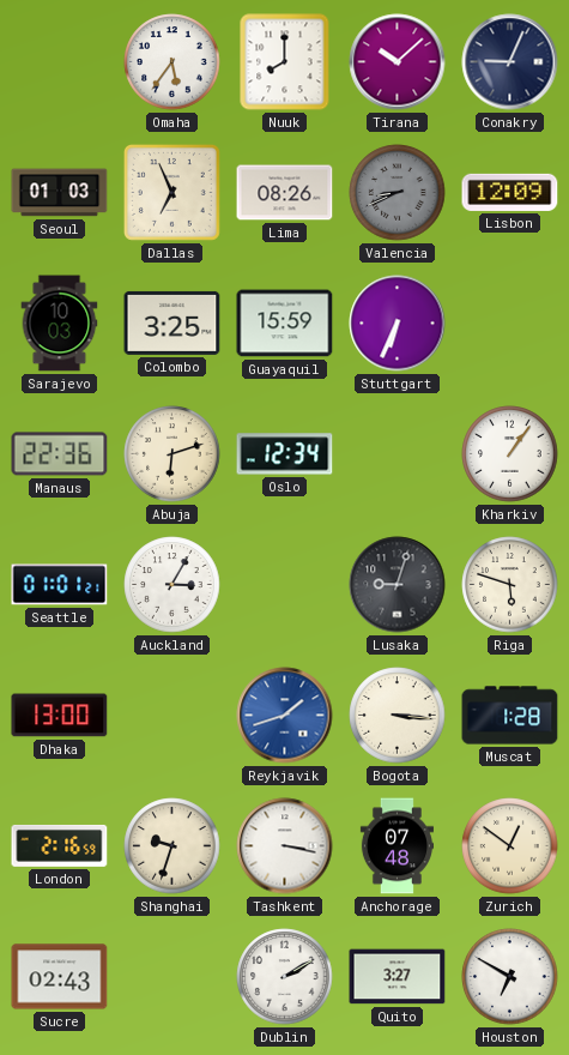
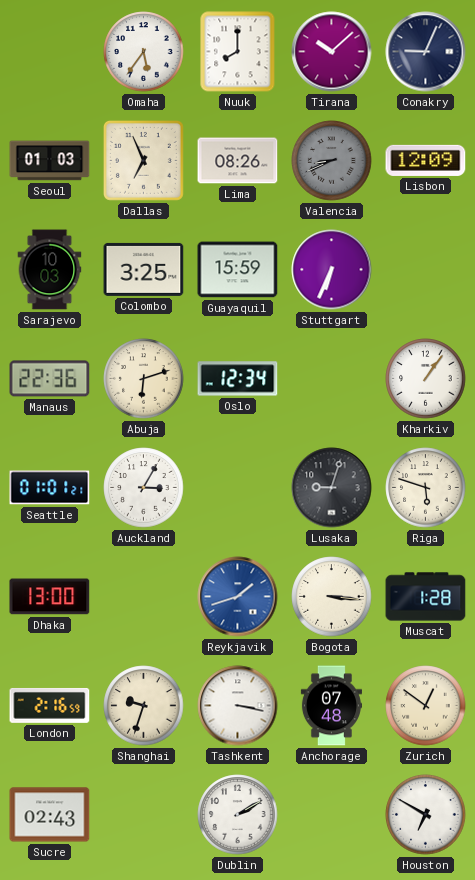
Quito: 3:27 -> none
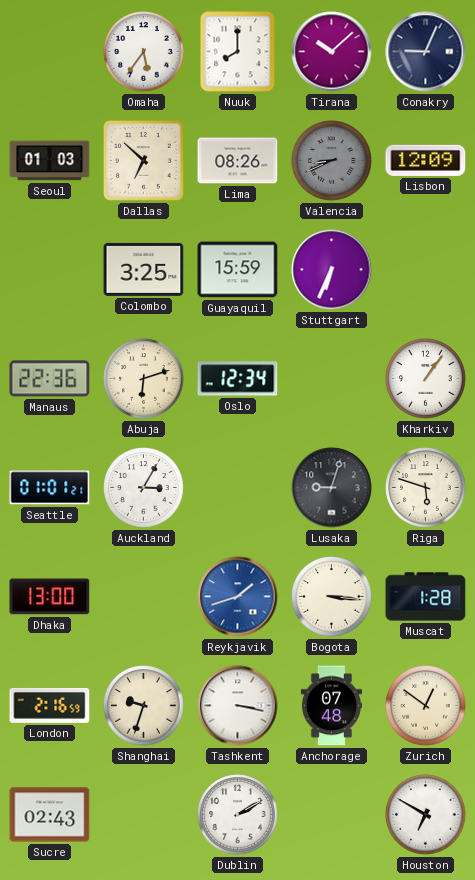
Dallas: 6:56 -> 6:52
Sarajevo: 10:03 -> none
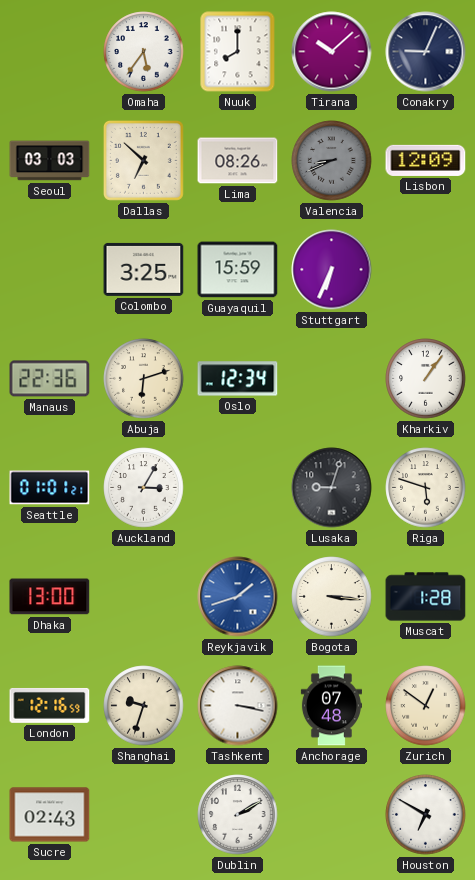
Seoul: 01:03 -> 03:03
London: 2:16 -> 12:16
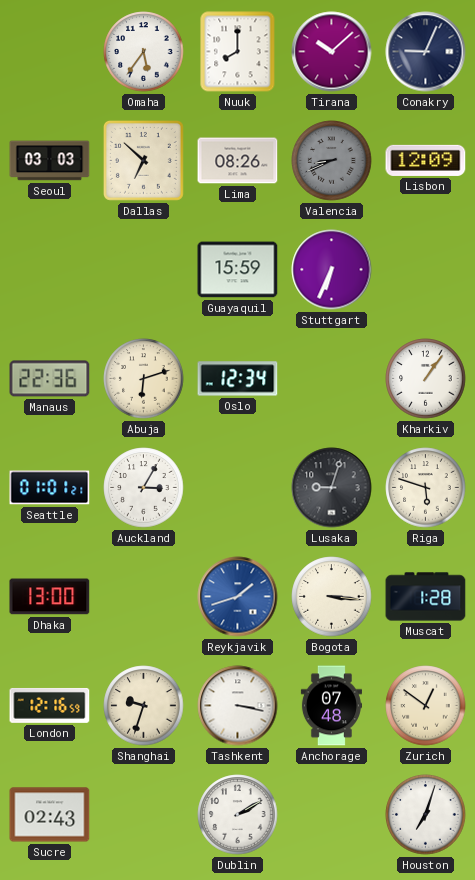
Colombo: 3:25 -> none
Houston: 6:50 -> 7:03
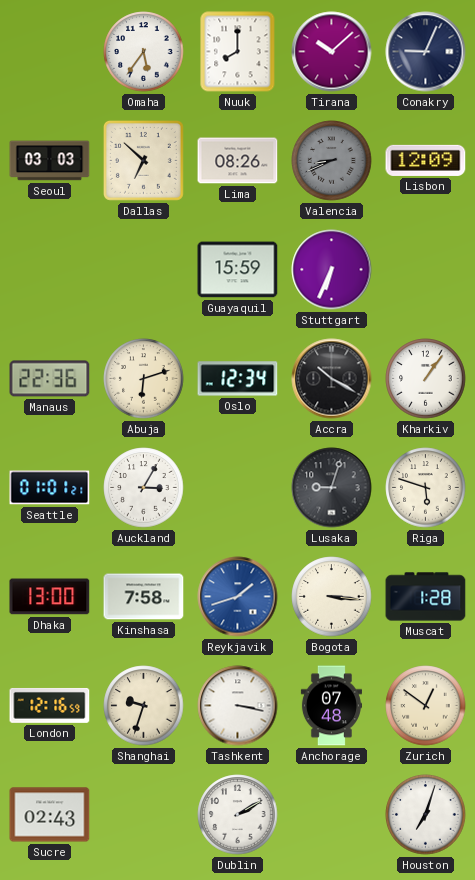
Accra: none -> 10:20
Kinshasa: none -> 7:58
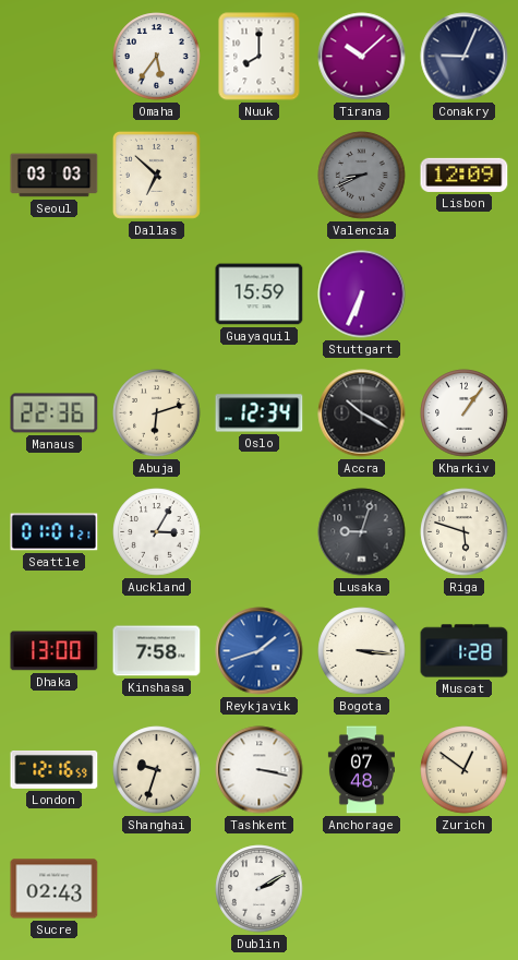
Lima: 08:26 -> none
Houston: 7:03 -> none
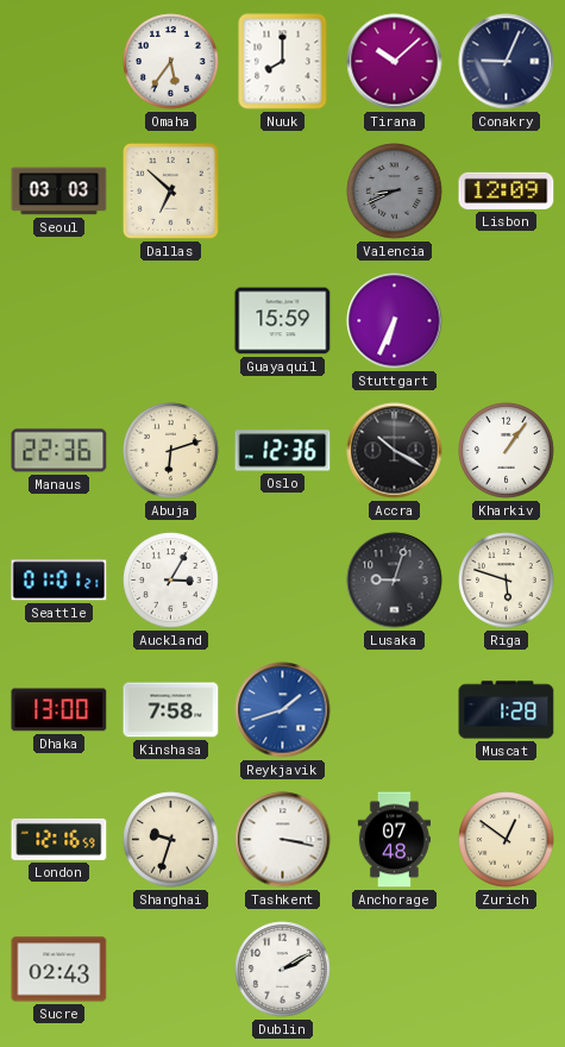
Oslo: 12:34 -> 12:36
Bogota: 3:16 -> none
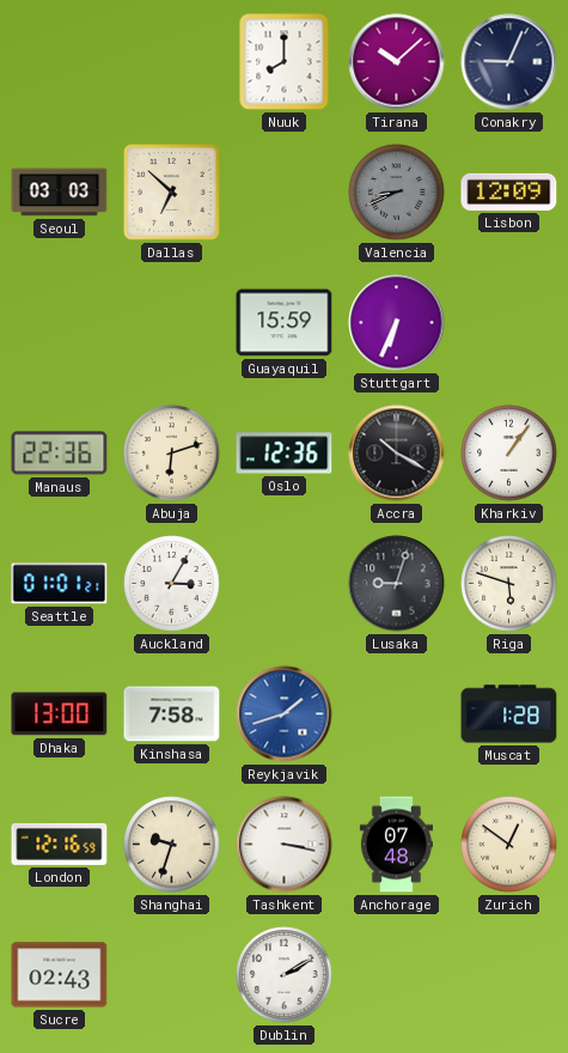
Omaha: 5:36 -> none
